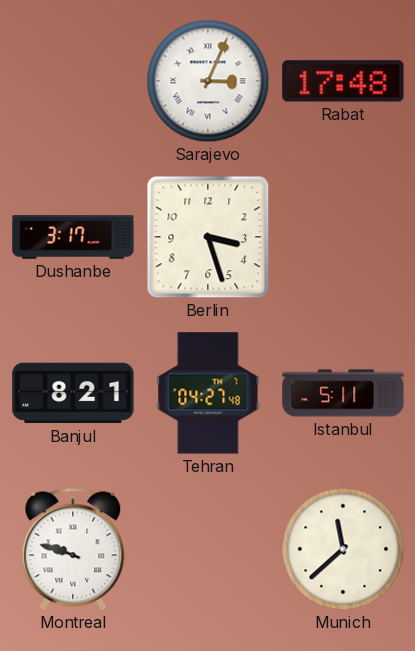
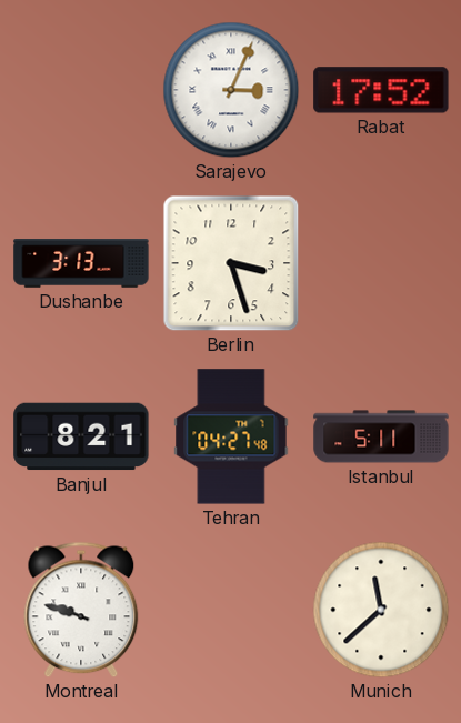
Rabat: 17:48 -> 17:52
Dushanbe: 3:17 -> 3:13
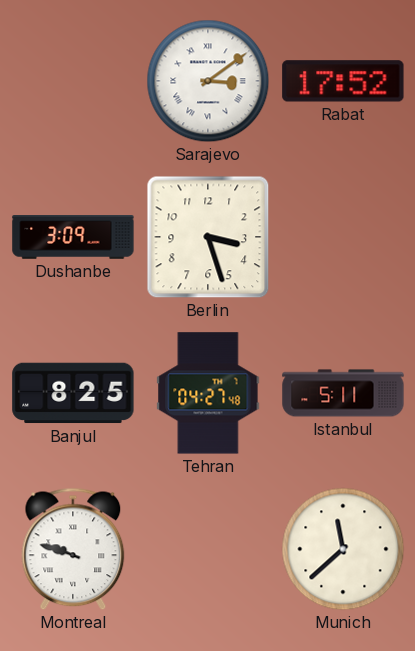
Sarajevo: 3:04 -> 3:09
Dushanbe: 3:13 -> 3:09
Banjul: 8:21 -> 8:25
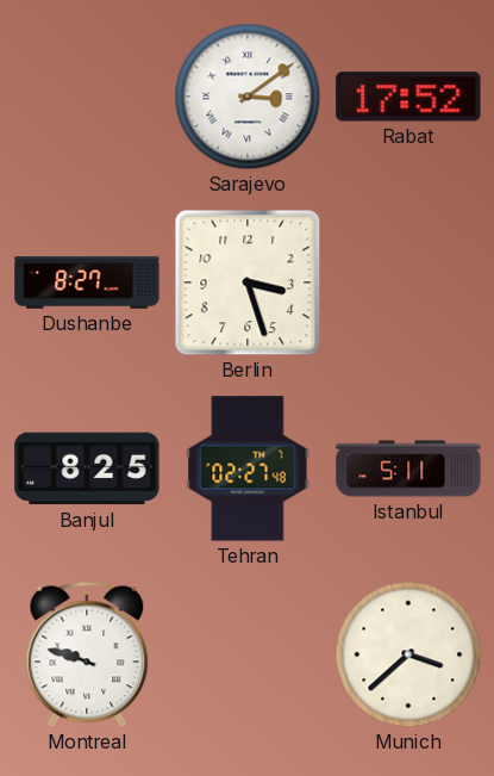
Dushanbe: 3:09 -> 8:27
Tehran: 04:27 -> 02:27
Munich: 11:38 -> 3:38
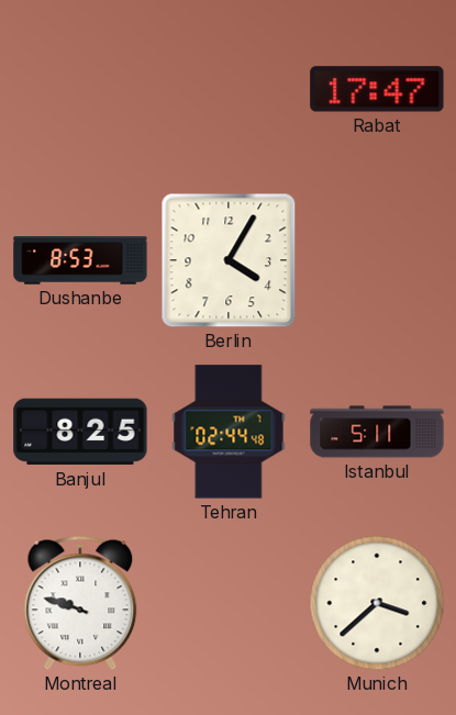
Sarajevo: 3:09 -> none
Rabat: 17:52 -> 17:47
Dushanbe: 8:27 -> 8:53
Berlin: 3:27 -> 4:05
Tehran: 02:27 -> 02:44
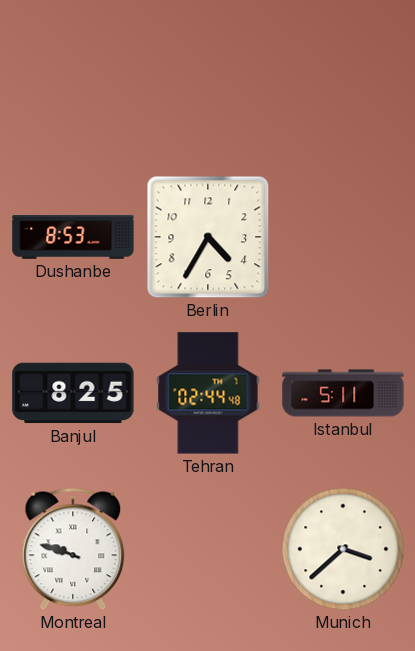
Rabat: 17:47 -> none
Berlin: 4:05 -> 4:35
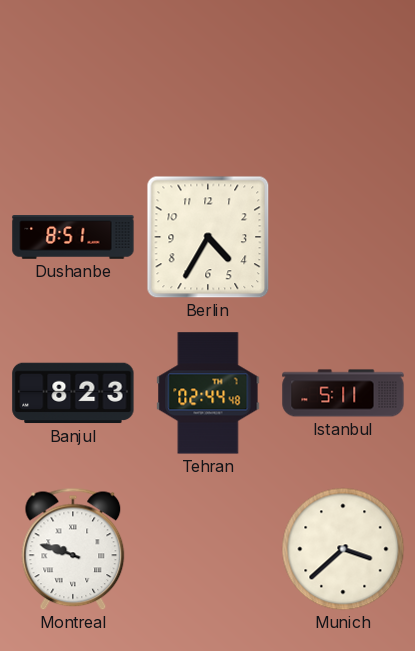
Dushanbe: 8:53 -> 8:51
Banjul: 8:25 -> 8:23
